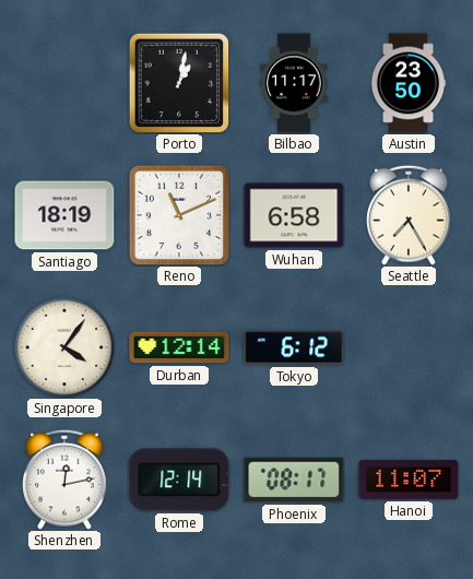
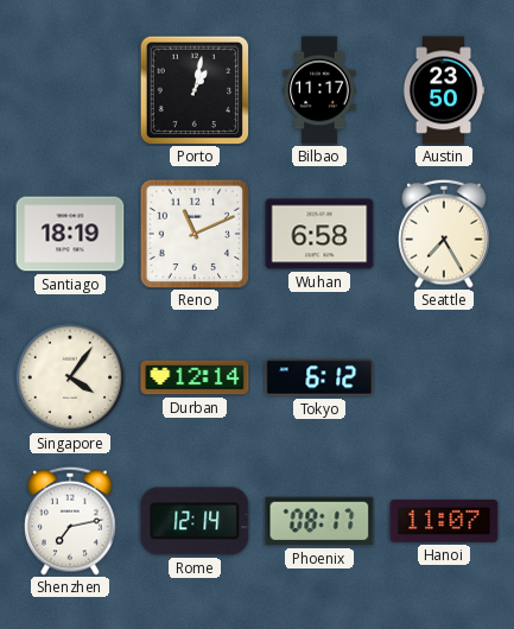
Shenzhen: 12:13 -> 7:13
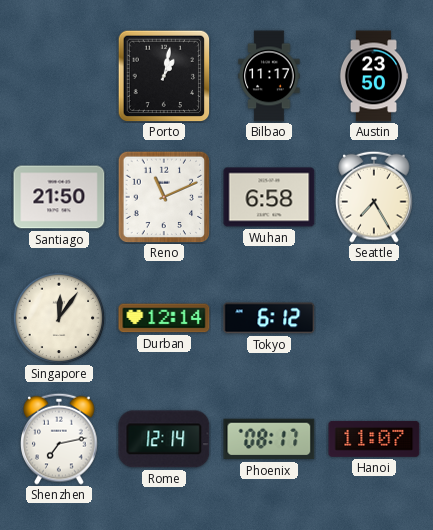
Santiago: 18:19 -> 21:50
Singapore: 4:06 -> 12:06
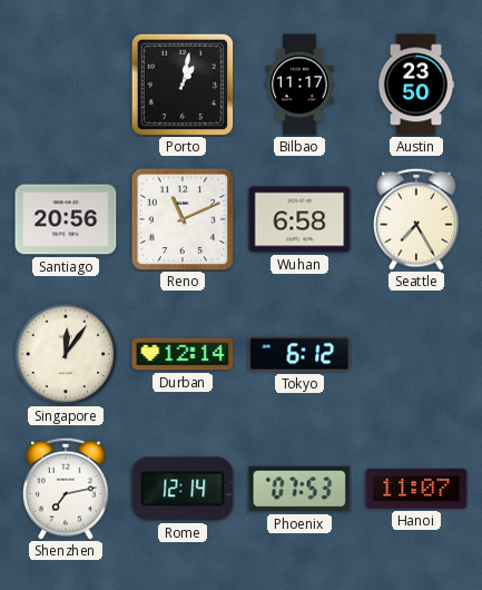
Santiago: 21:50 -> 20:56
Phoenix: 08:17 -> 07:53
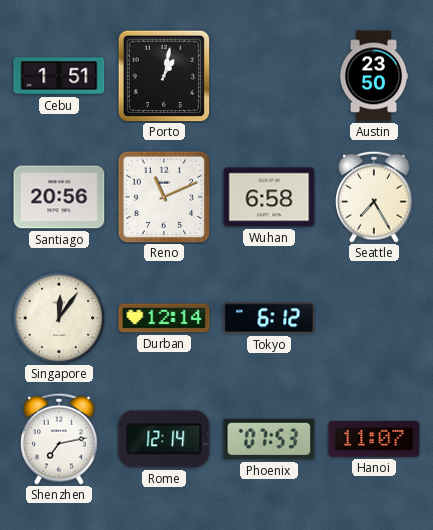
Cebu: none -> 1:51
Bilbao: 11:17 -> none
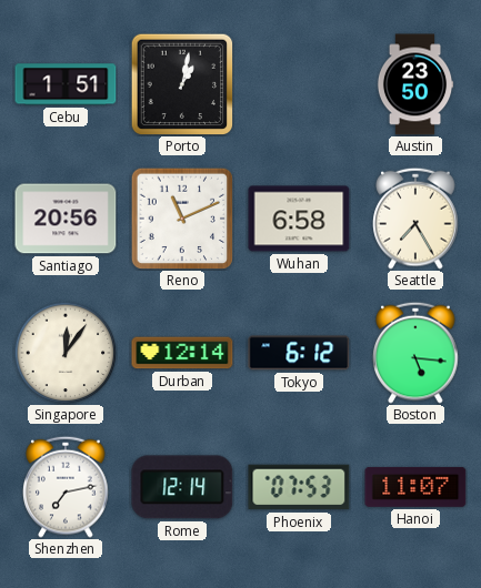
Boston: none -> 5:16
